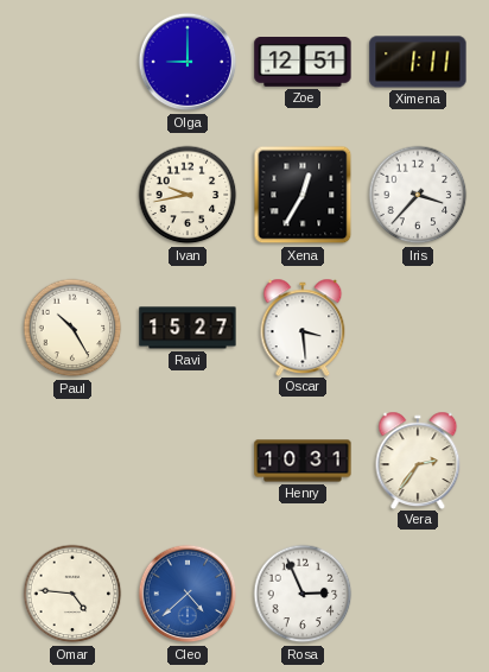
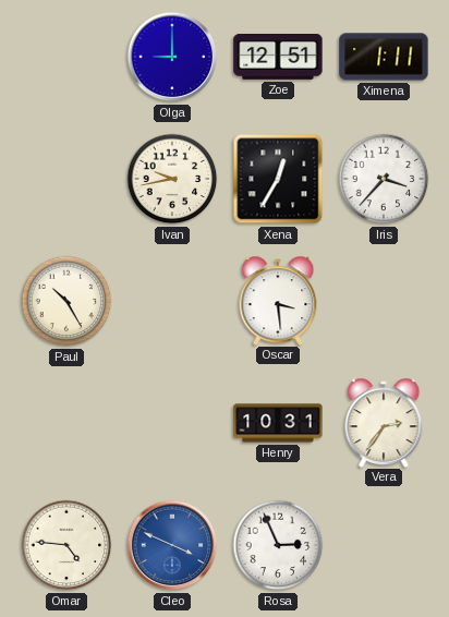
Ravi: 15:27 -> none
Cleo: 4:38 -> 3:49
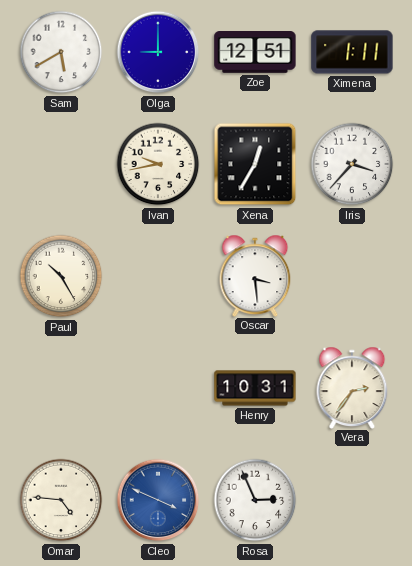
Sam: none -> 5:40
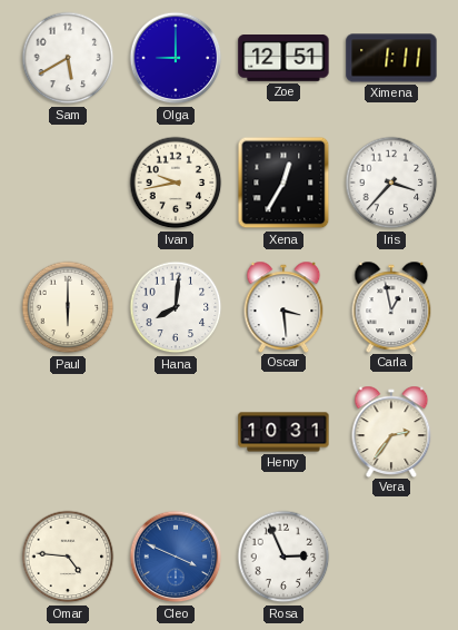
Paul: 10:25 -> 6:00
Hana: none -> 8:01
Carla: none -> 12:58
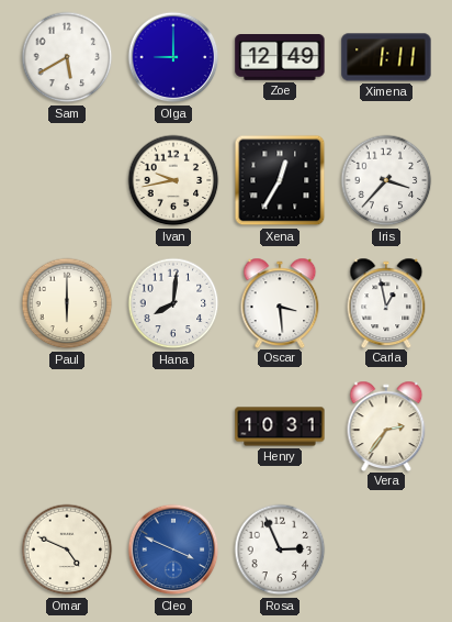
Zoe: 12:51 -> 12:49
Omar: 4:46 -> 4:49
